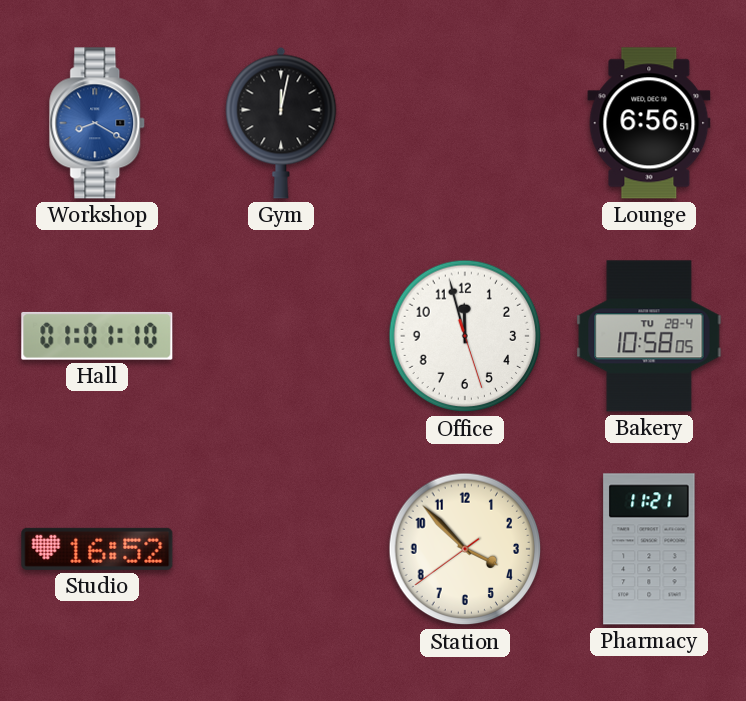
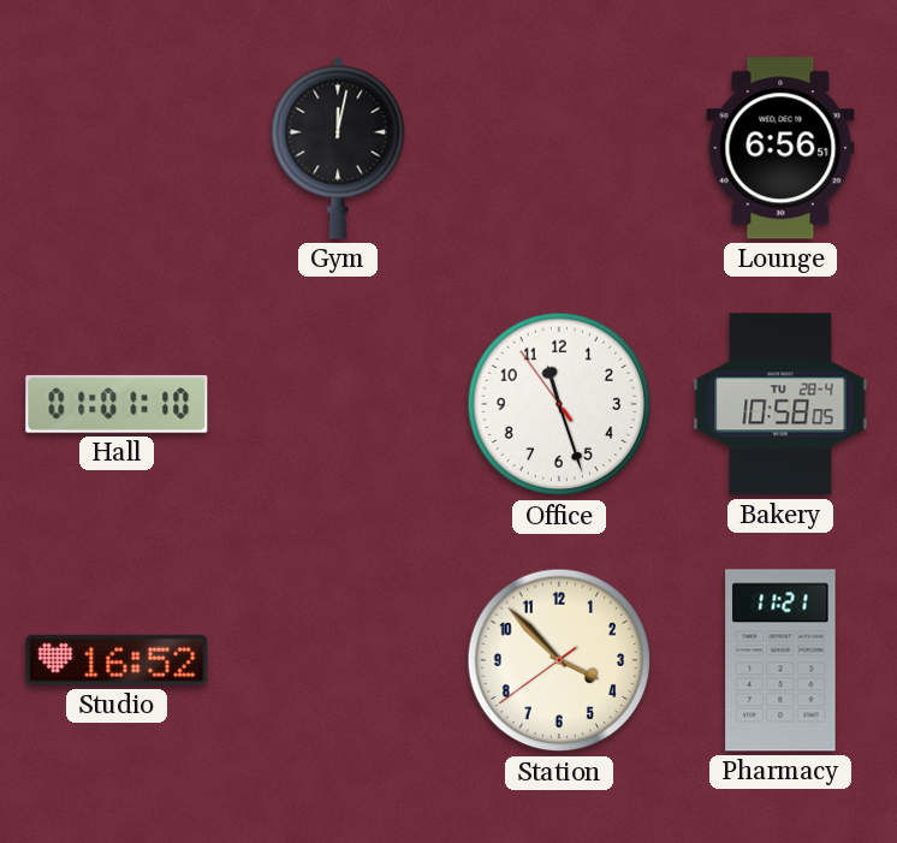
Workshop: 8:20 -> none
Office: 11:57 -> 11:26
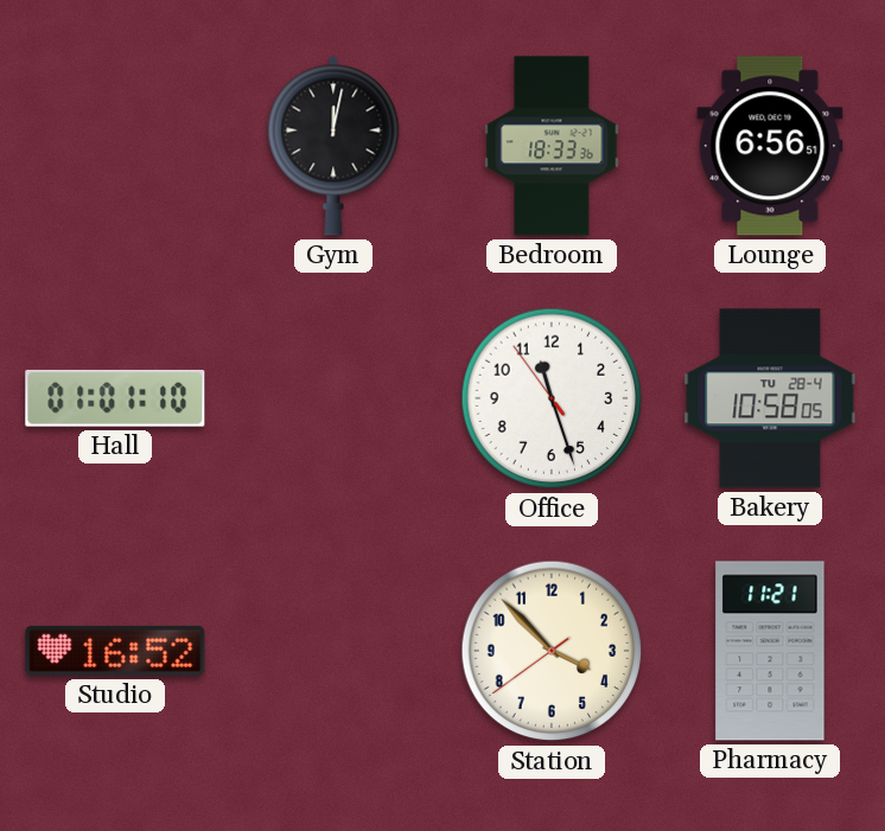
Bedroom: none -> 18:33
